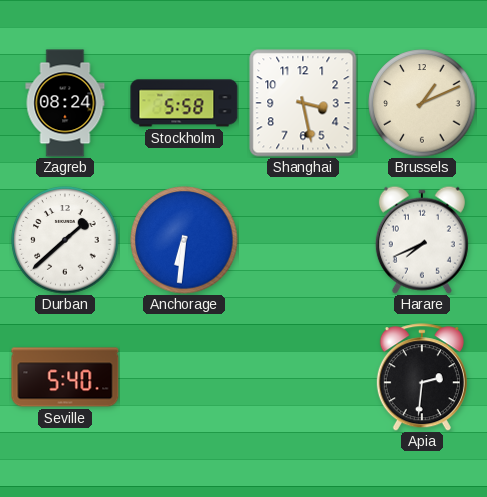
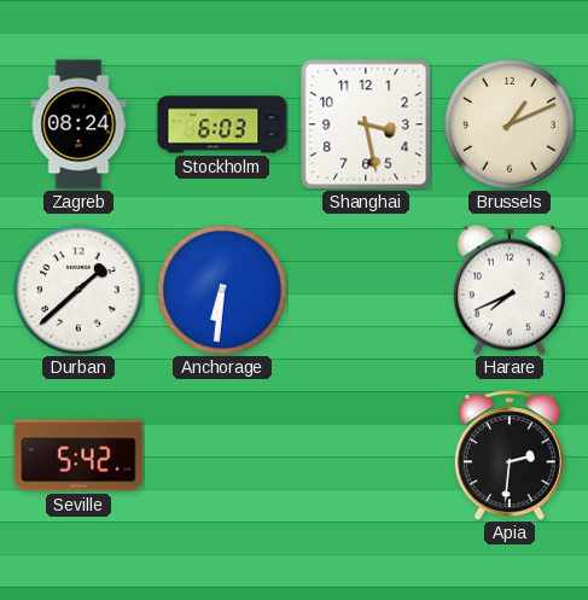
Stockholm: 5:58 -> 6:03
Seville: 5:40 -> 5:42
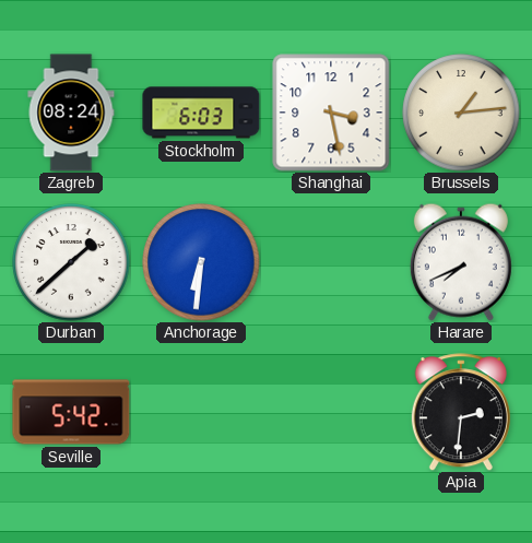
Brussels: 1:11 -> 1:14
